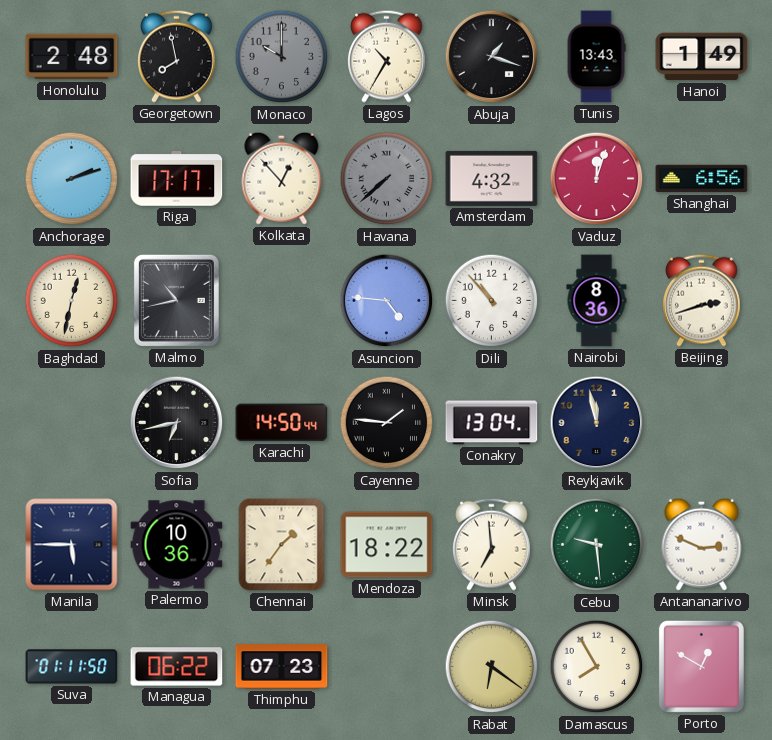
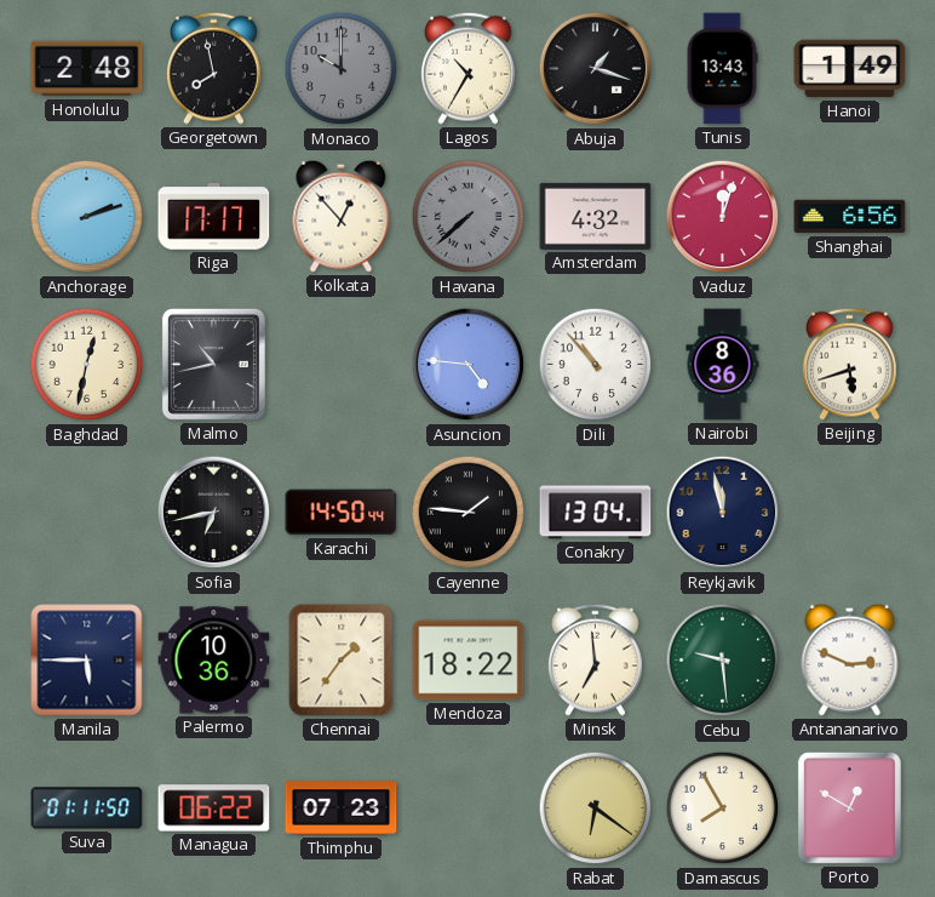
Beijing: 2:42 -> 5:42
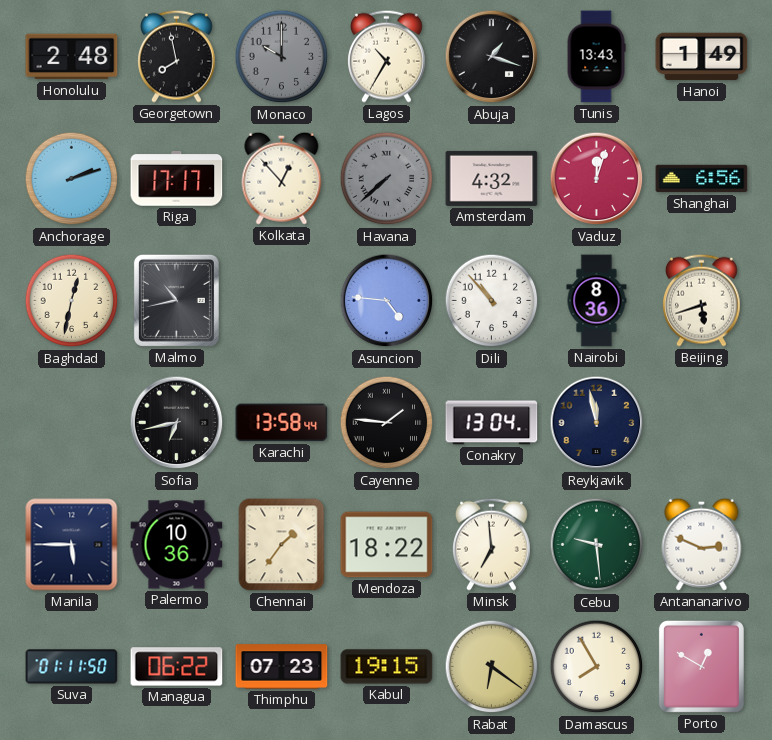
Karachi: 14:50 -> 13:58
Kabul: none -> 19:15
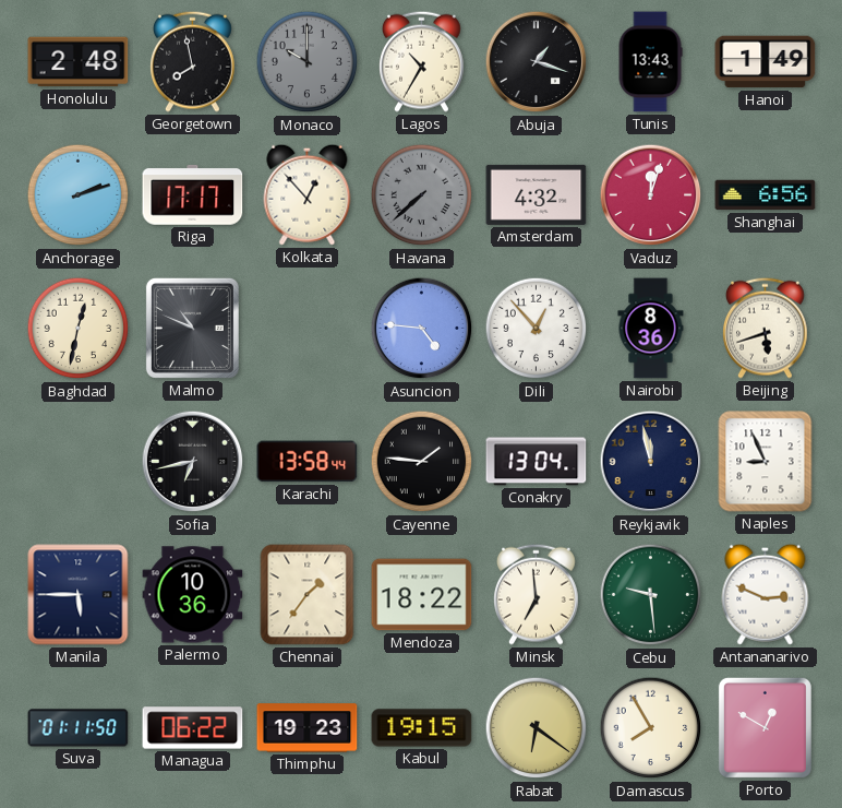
Malmo: 10:43 -> 10:49
Dili: 10:53 -> 12:53
Naples: none -> 8:56
Thimphu: 07:23 -> 19:23
